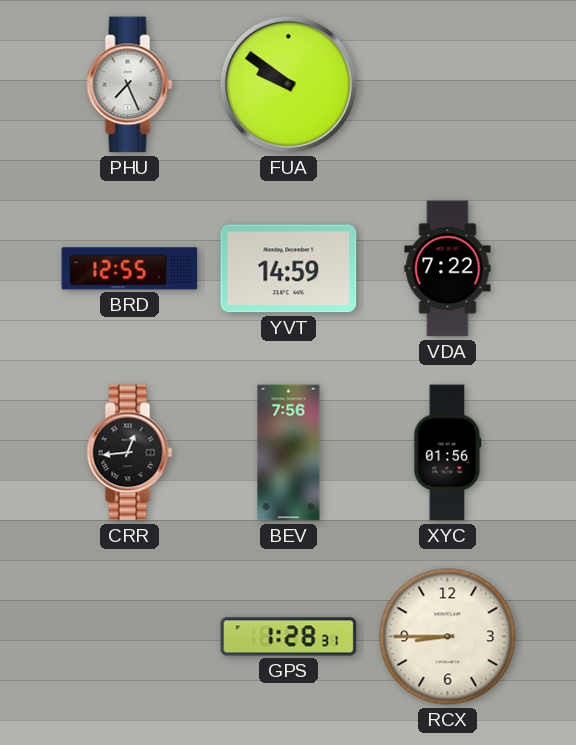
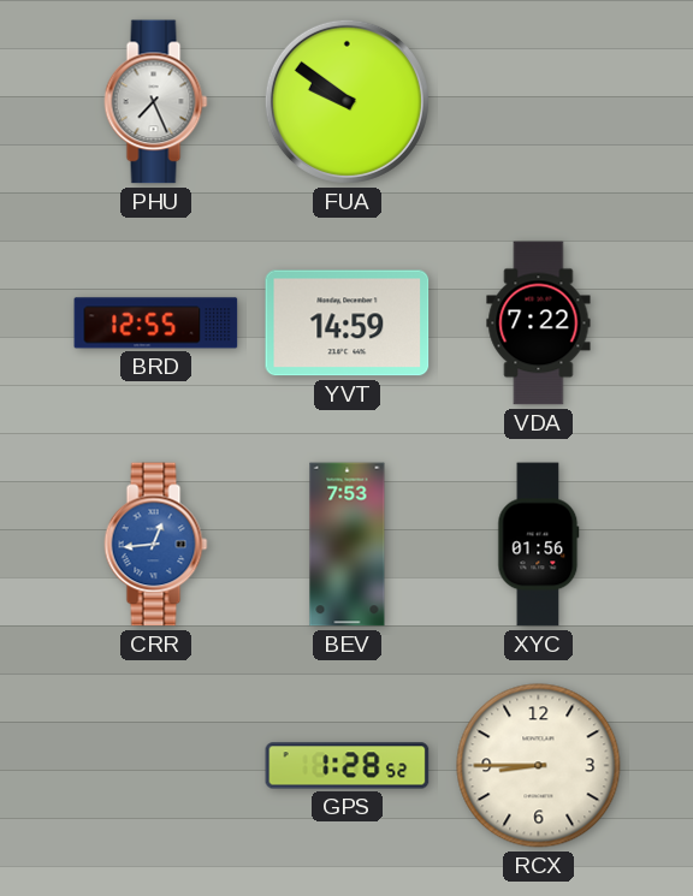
CRR dial: black -> blue
BEV: 7:56 -> 7:53
GPS: 1:28:31 -> 1:28:52
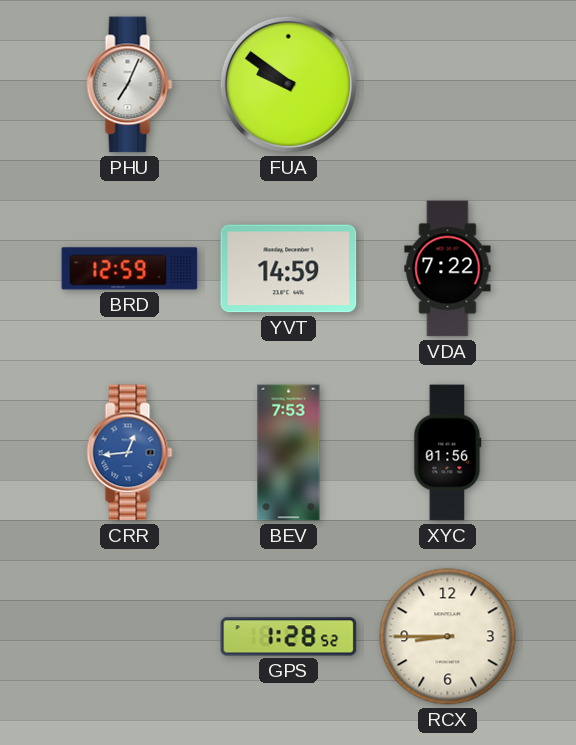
PHU: 7:26 -> 7:04
BRD: 12:55 -> 12:59
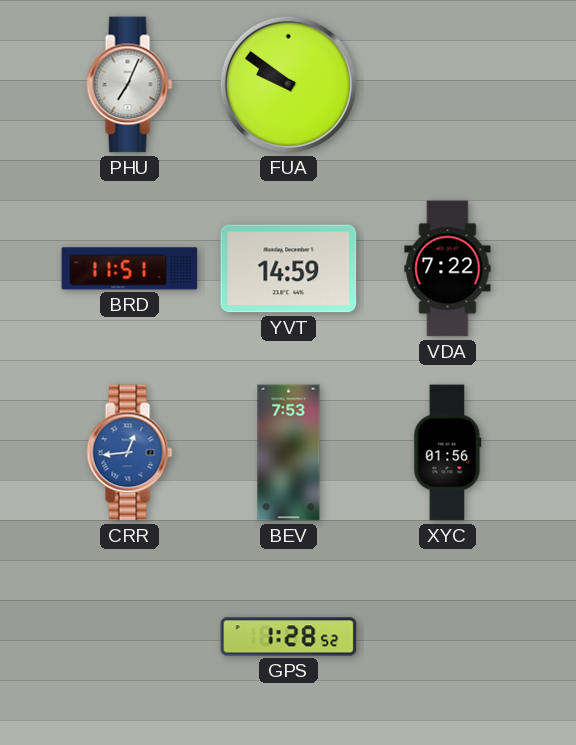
BRD: 12:59 -> 11:51
RCX: 8:45 -> none
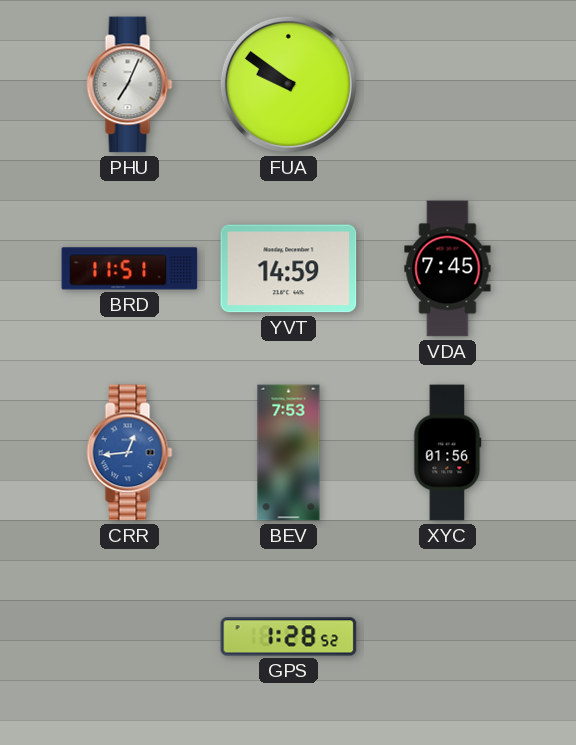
VDA: 7:22 -> 7:45
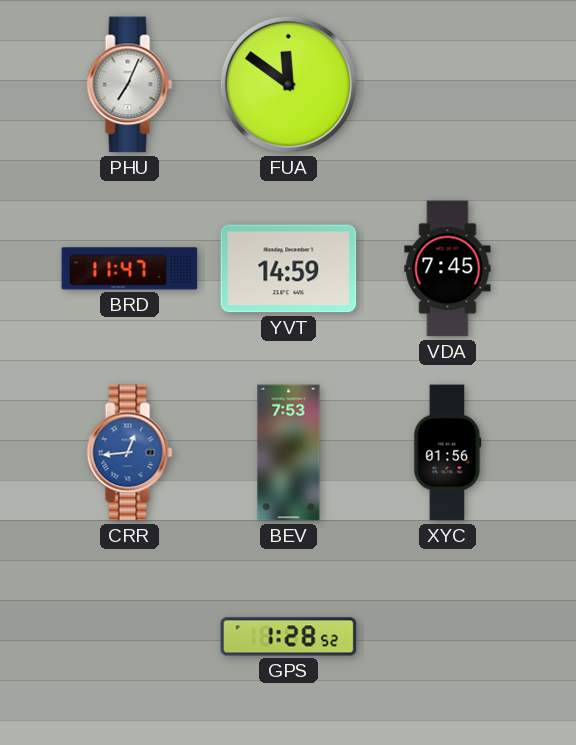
FUA: 9:51 -> 11:51
BRD: 11:51 -> 11:47
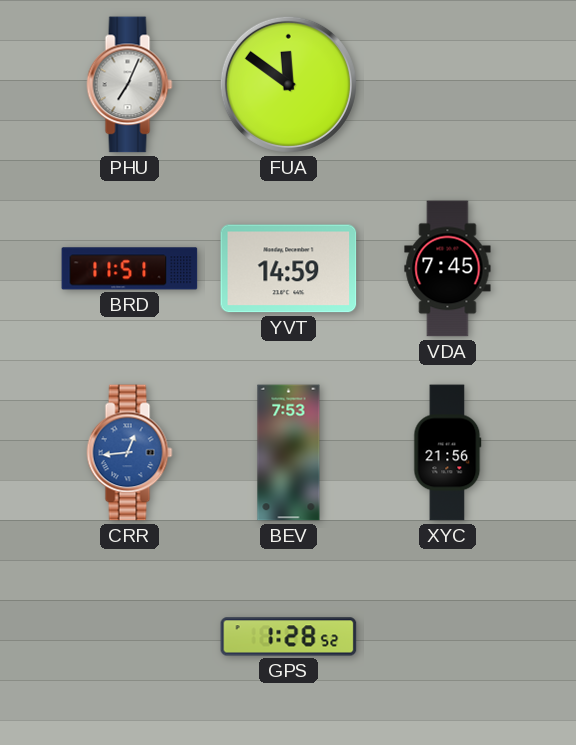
BRD: 11:47 -> 11:51
XYC: 01:56 -> 21:56
